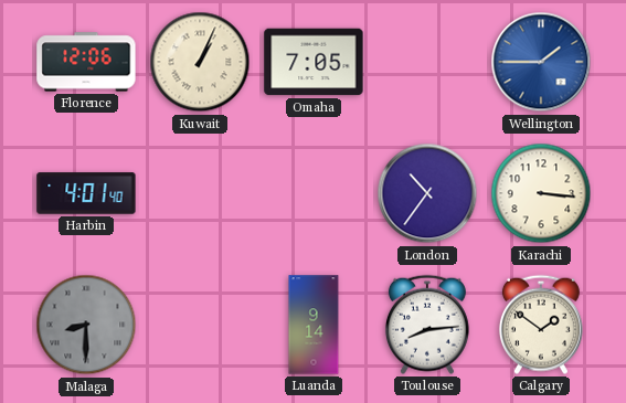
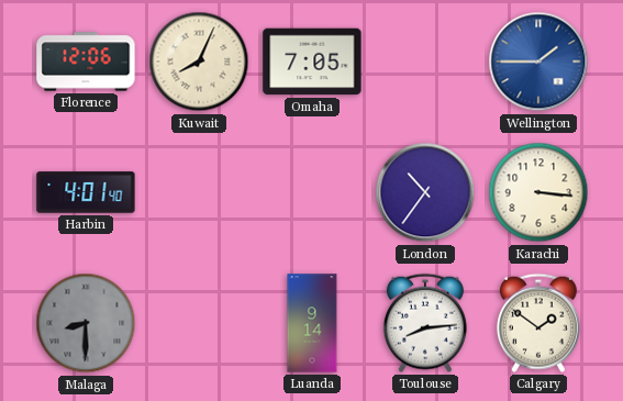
Kuwait: 1:04 -> 8:04
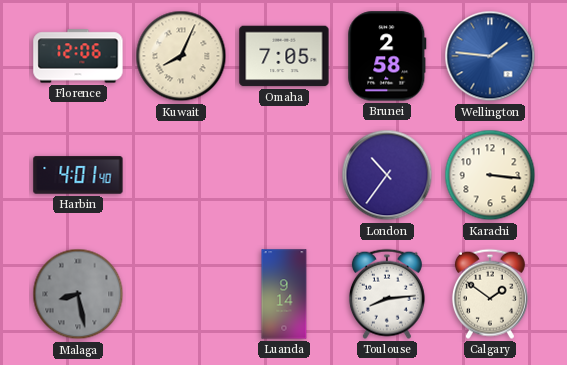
Brunei: none -> 2:58
Wellington: 1:45 -> 1:46
Malaga: 8:30 -> 8:28
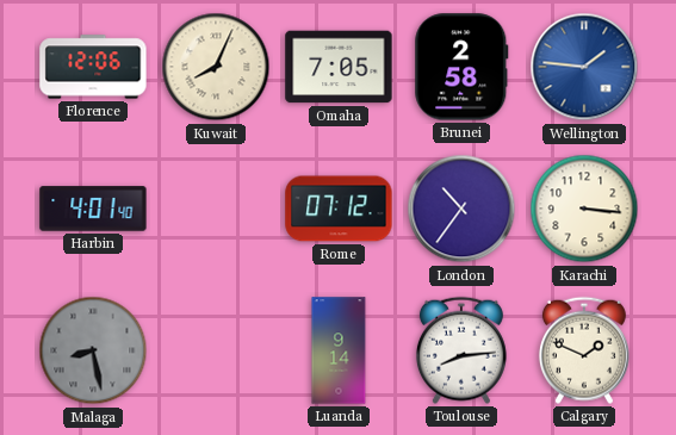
Rome: none -> 07:12
Calgary: 1:51 -> 1:49
